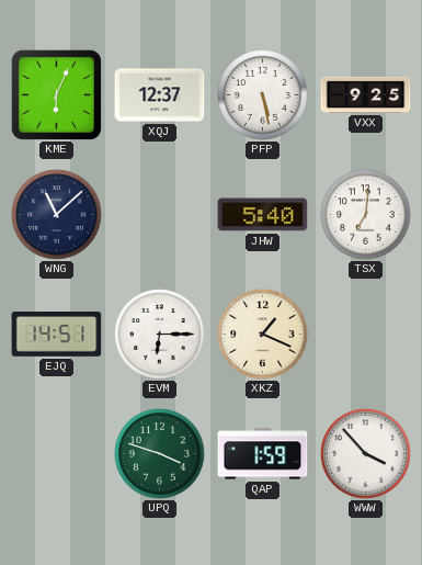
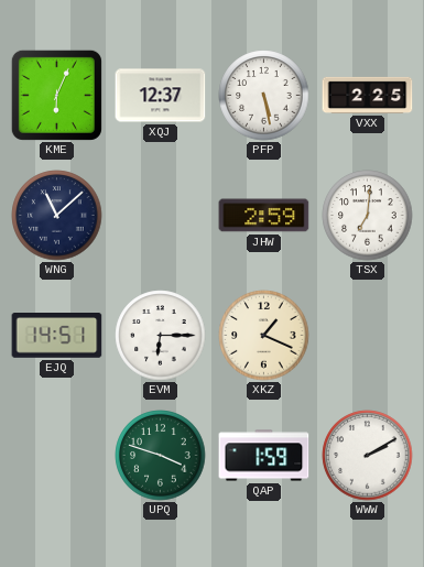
VXX: 9:25 -> 2:25
JHW: 5:40 -> 2:59
WWW: 3:53 -> 2:10
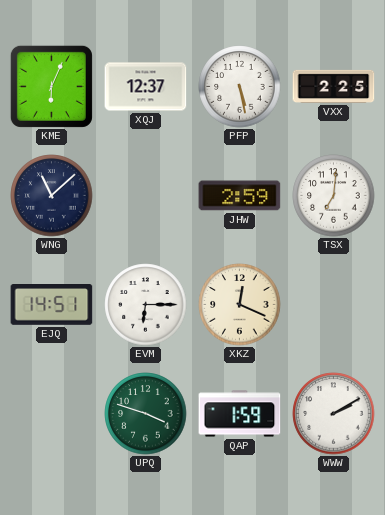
XKZ: 1:19 -> 12:19
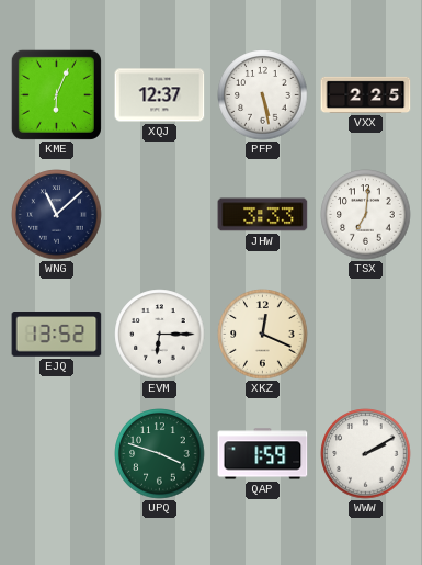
JHW: 2:59 -> 3:33
EJQ: 14:51 -> 13:52
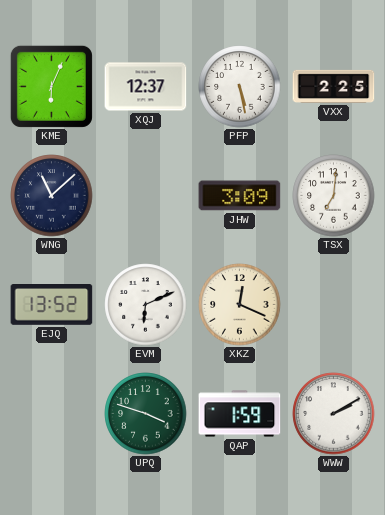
JHW: 3:33 -> 3:09
EVM: 6:15 -> 6:11
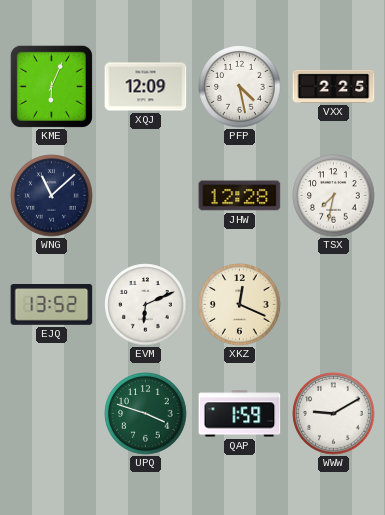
XQJ: 12:37 -> 12:09
PFP: 5:28 -> 4:28
JHW: 3:09 -> 12:28
TSX: 7:01 -> 7:32
WWW: 2:10 -> 9:10
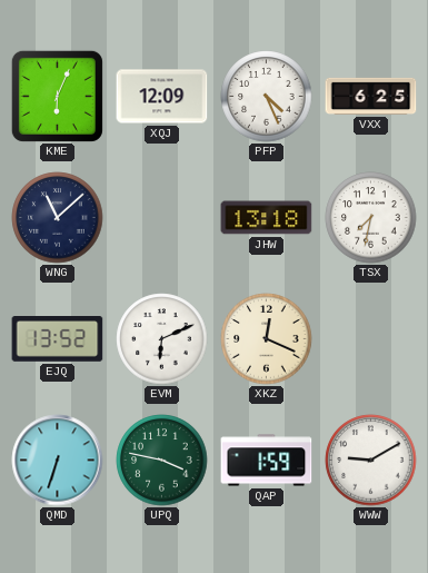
PFP: 4:28 -> 4:26
VXX: 2:25 -> 6:25
JHW: 12:28 -> 13:18
QMD: none -> 6:33
UPQ: 3:48 -> 3:47
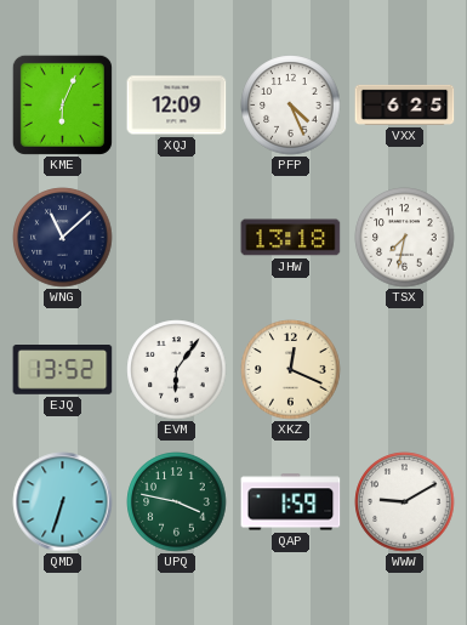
EVM: 6:11 -> 6:06
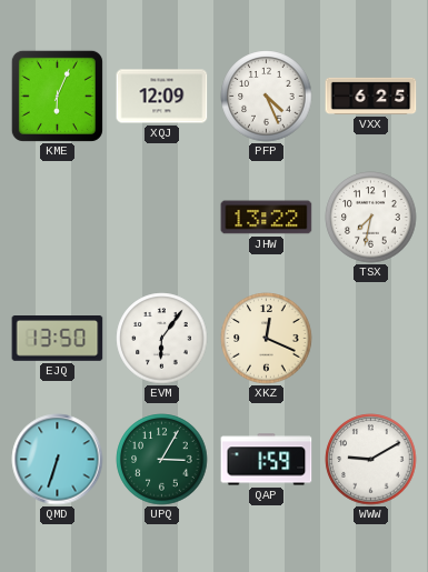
WNG: 11:08 -> none
JHW: 13:18 -> 13:22
EJQ: 13:52 -> 13:50
UPQ: 3:47 -> 3:05
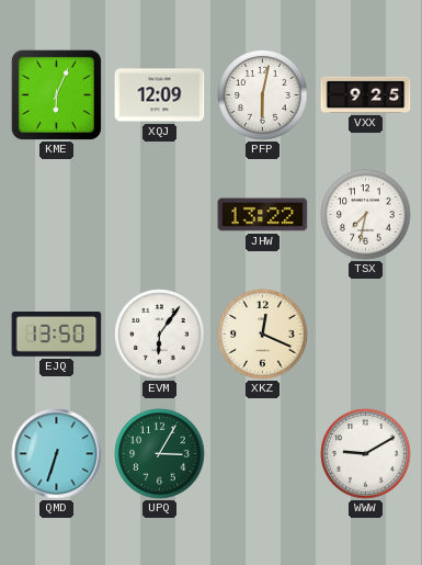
PFP: 4:26 -> 6:02
VXX: 6:25 -> 9:25
QAP: 1:59 -> none
